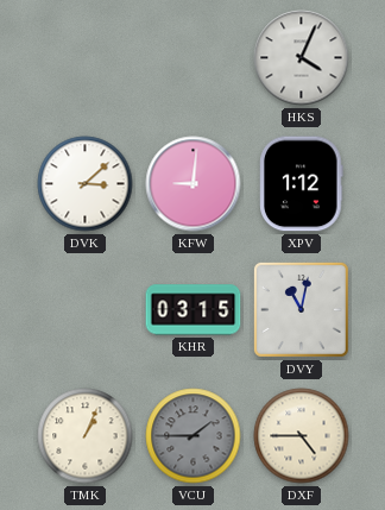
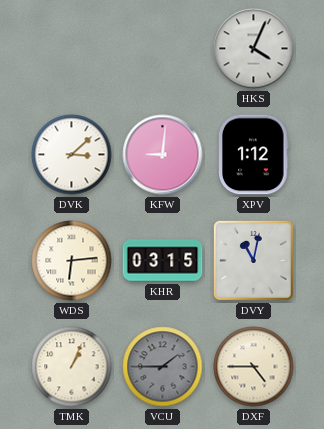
WDS: none -> 6:14
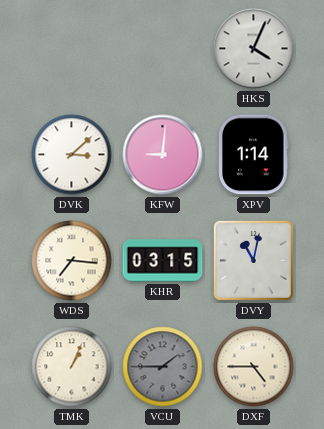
XPV: 1:12 -> 1:14
WDS: 6:14 -> 7:16
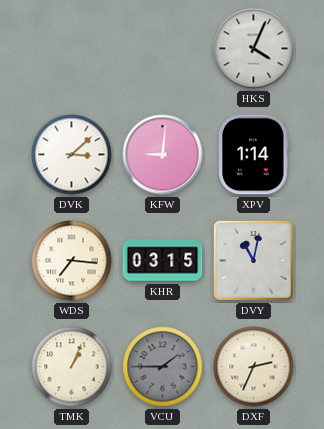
DXF: 4:45 -> 2:34
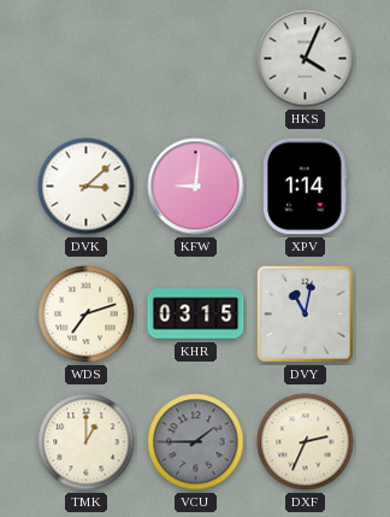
WDS: 7:16 -> 7:12
TMK: 1:04 -> 1:00
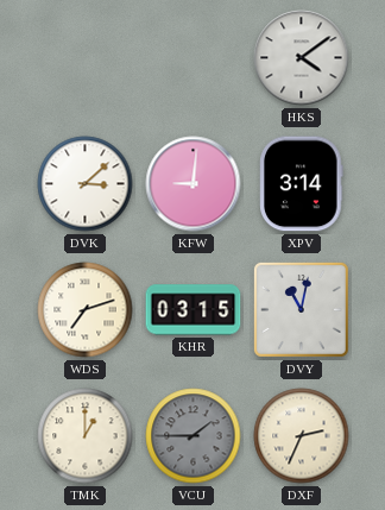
HKS: 4:04 -> 4:09
XPV: 1:14 -> 3:14
